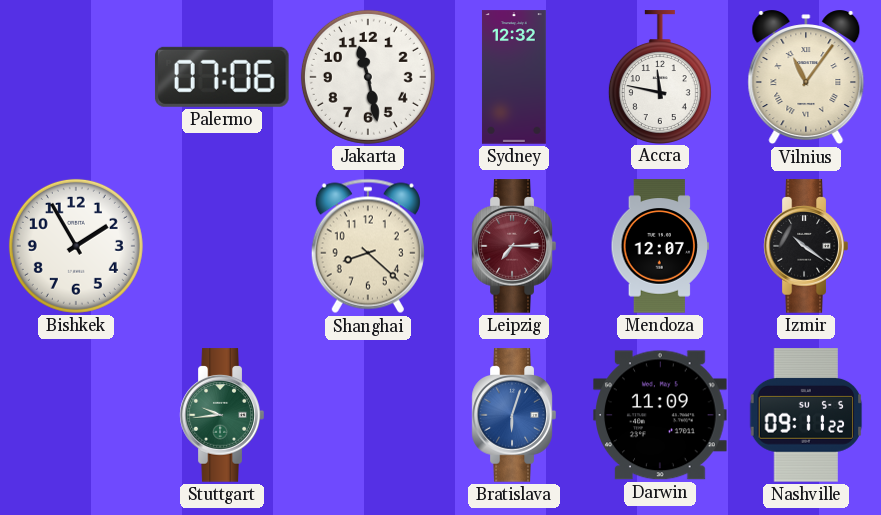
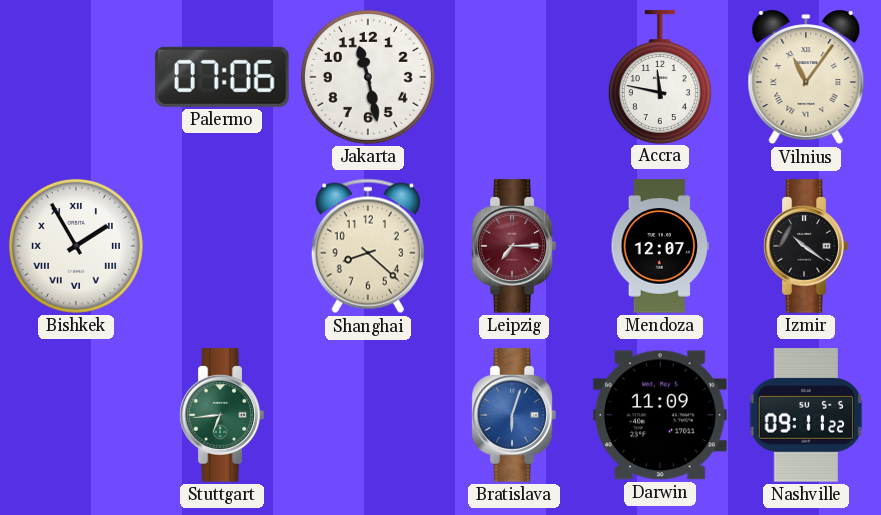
Sydney: 12:32 -> none
Bishkek numerals: Arabic -> Roman
Stuttgart: 9:44 -> 6:44
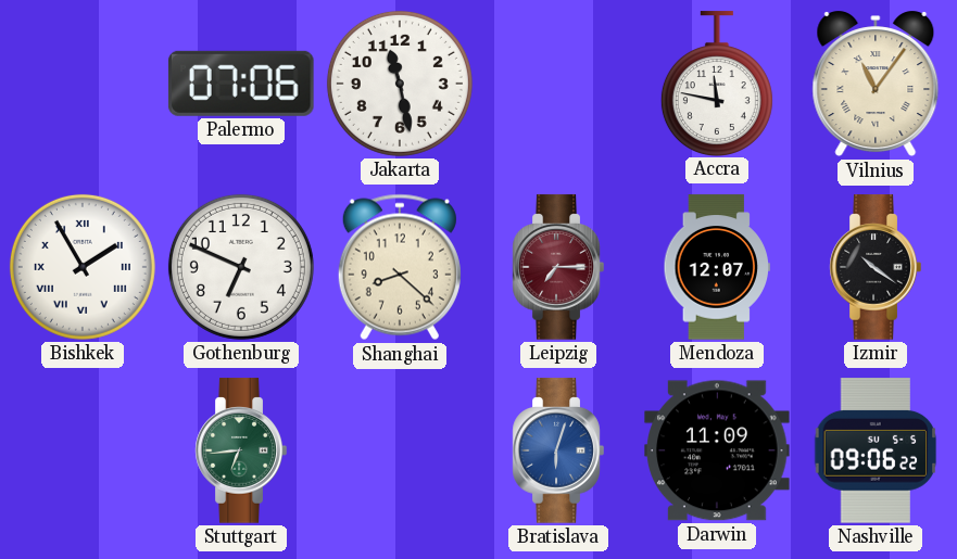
Gothenburg: none -> 6:49
Nashville: 09:11 -> 09:06
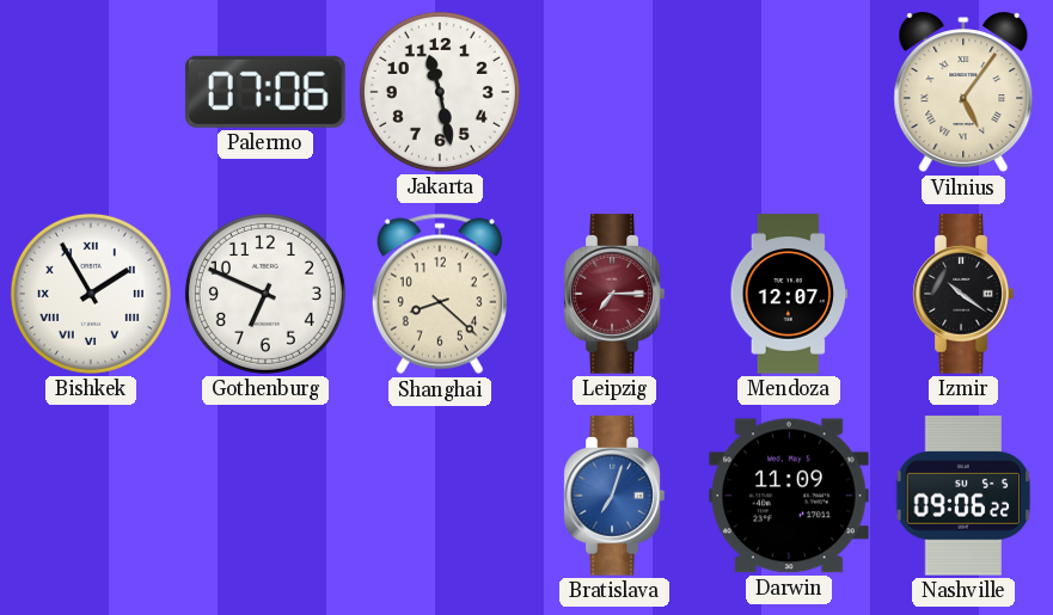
Accra: 11:47 -> none
Vilnius: 11:06 -> 5:06
Stuttgart: 6:44 -> none
Bratislava: 6:03 -> 7:03
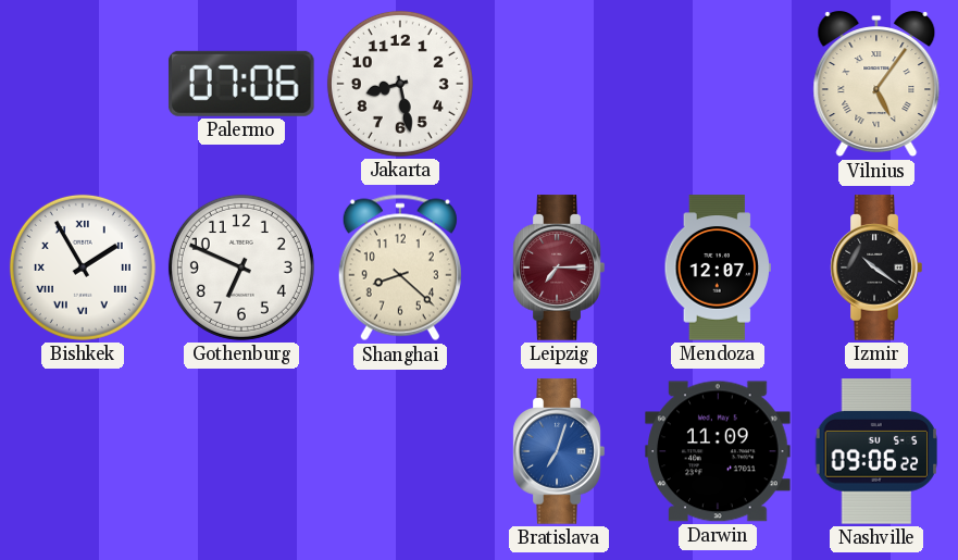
Jakarta: 11:28 -> 8:28
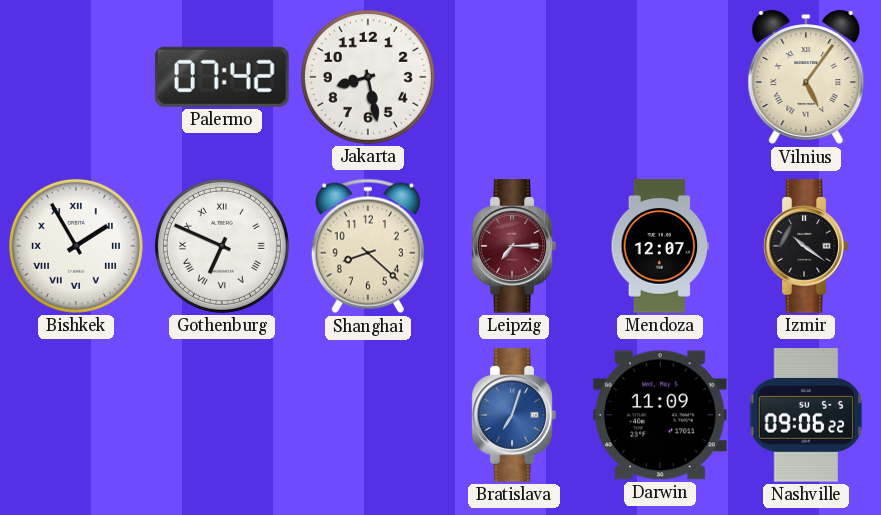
Palermo: 07:06 -> 07:42
Gothenburg numerals: Arabic -> Roman
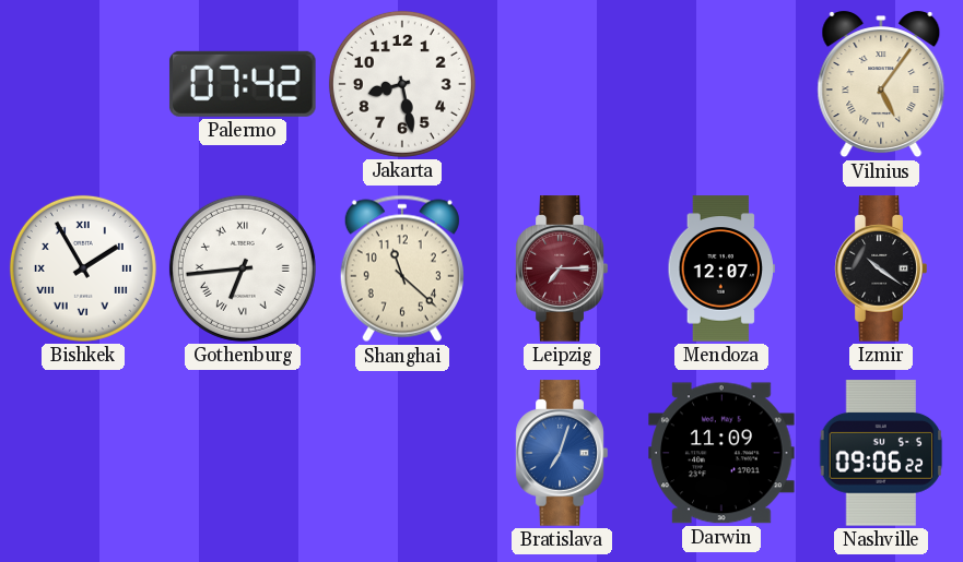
Gothenburg: 6:49 -> 6:44
Shanghai: 8:22 -> 11:22
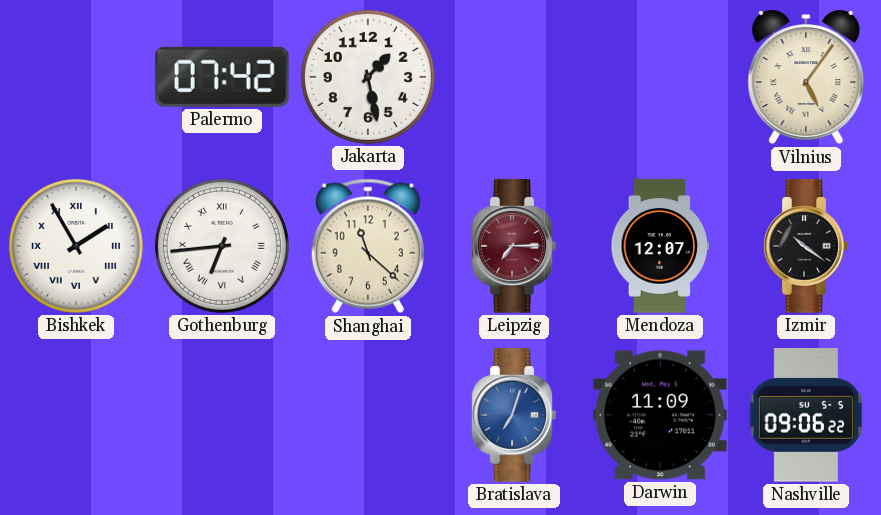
Jakarta: 8:28 -> 1:28
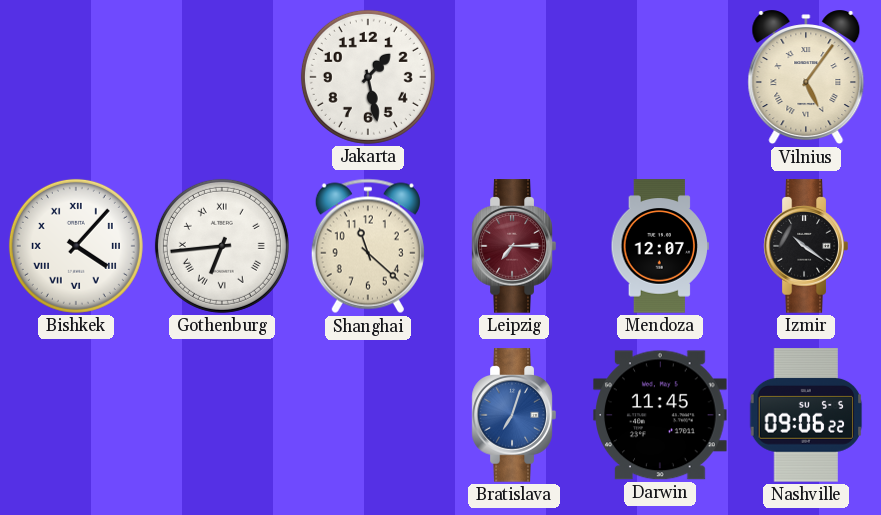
Palermo: 07:42 -> none
Bishkek: 1:55 -> 4:07
Darwin: 11:09 -> 11:45
